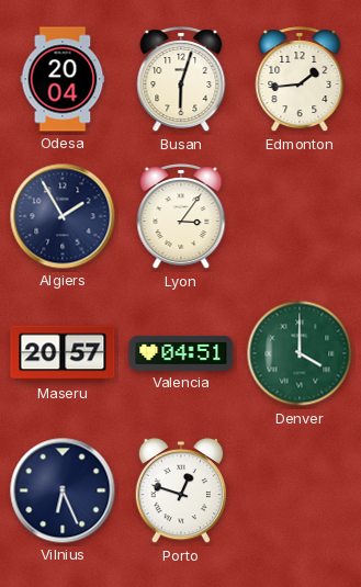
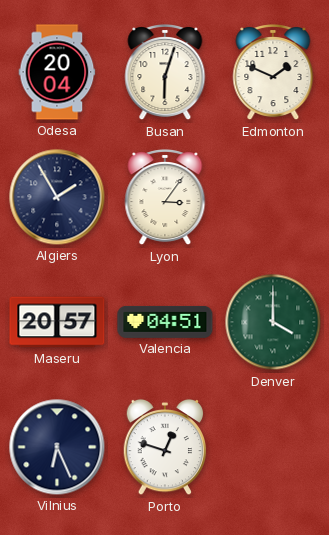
Edmonton: 1:44 -> 1:49
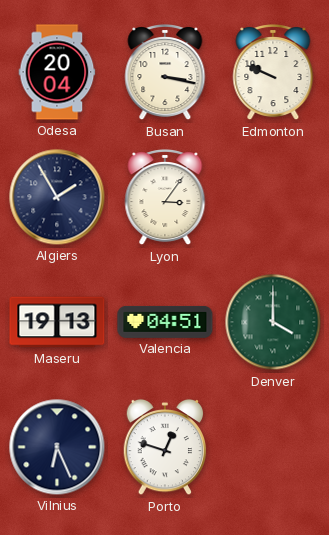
Busan: 6:03 -> 3:17
Edmonton: 1:49 -> 9:49
Maseru: 20:57 -> 19:13
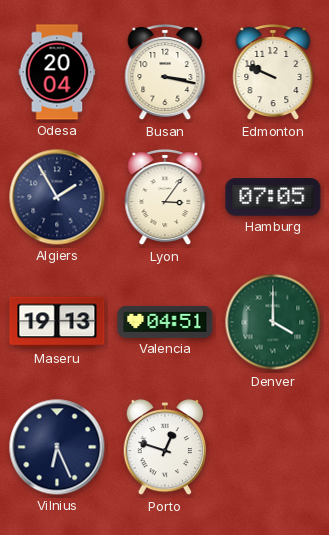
Hamburg: none -> 07:05
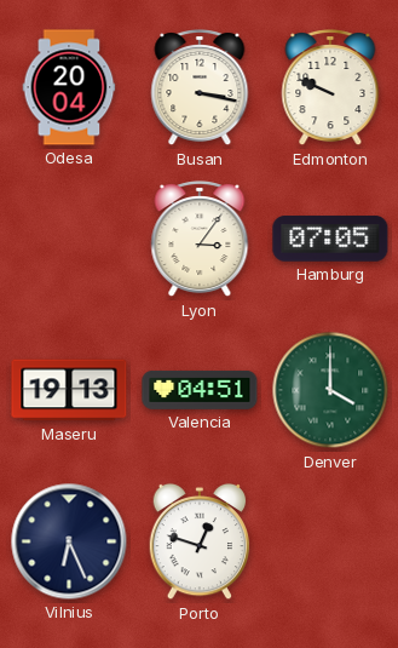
Algiers: 1:55 -> none
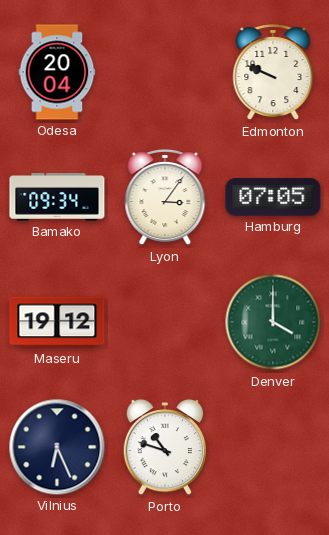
Busan: 3:17 -> none
Bamako: none -> 09:34
Maseru: 19:13 -> 19:12
Valencia: 04:51 -> none
Porto: 12:48 -> 10:48
